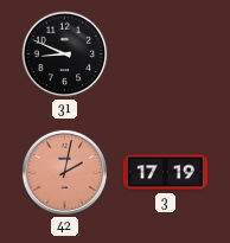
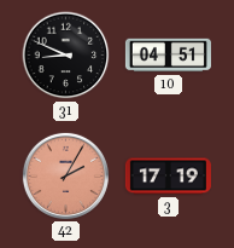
10: none -> 04:51
42: 2:02 -> 2:05
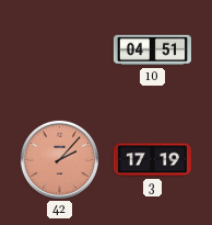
31: 8:49 -> none
42: 2:05 -> 2:07
